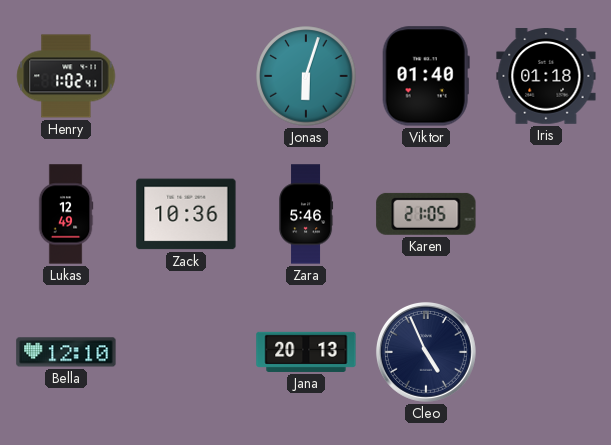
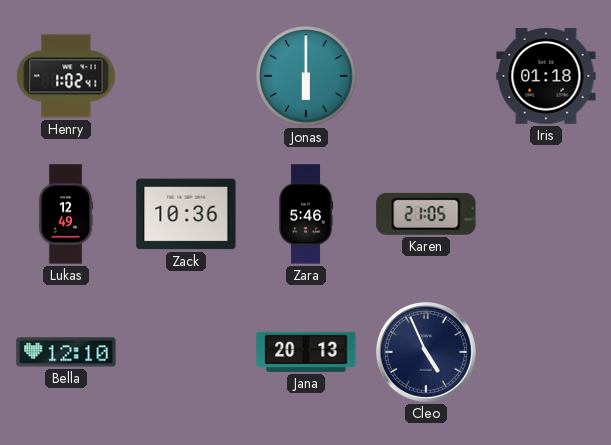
Jonas: 6:03 -> 6:00
Viktor: 01:40 -> none
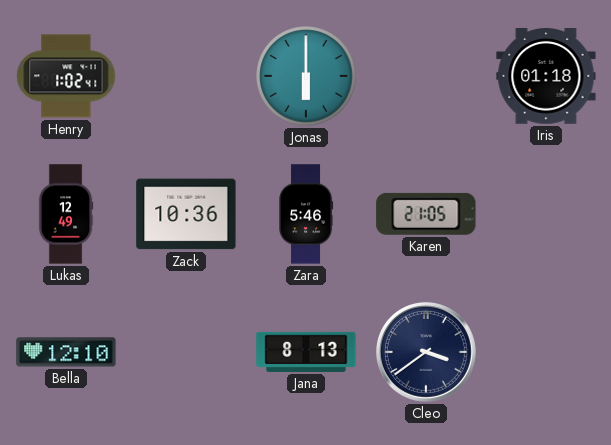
Jana: 20:13 -> 8:13
Cleo: 4:56 -> 3:39
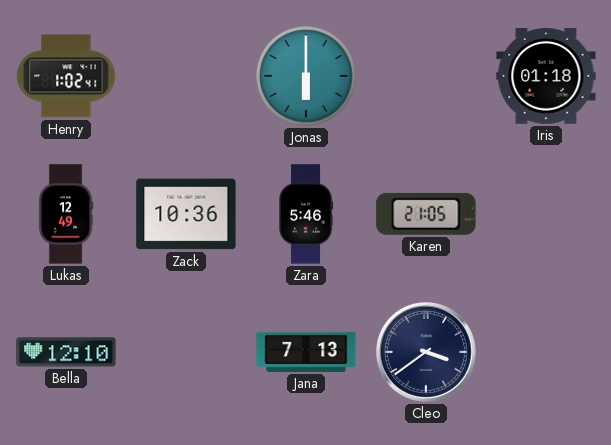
Jana: 8:13 -> 7:13
